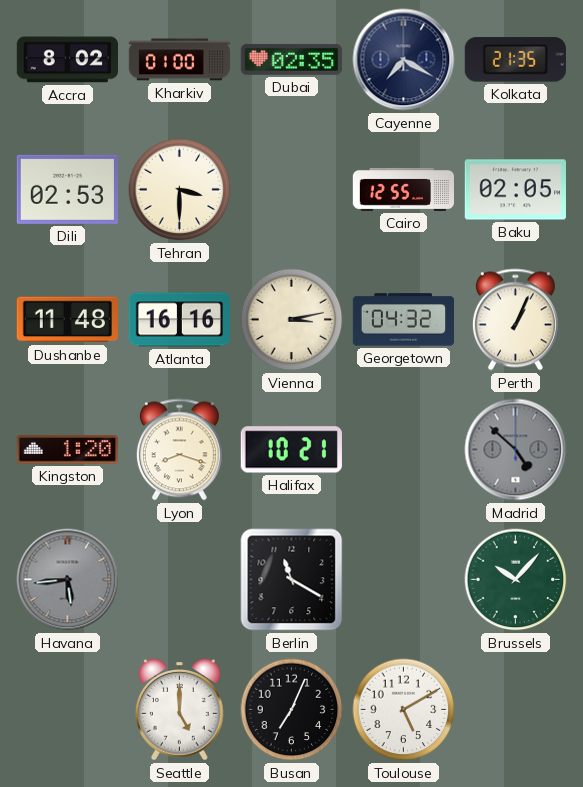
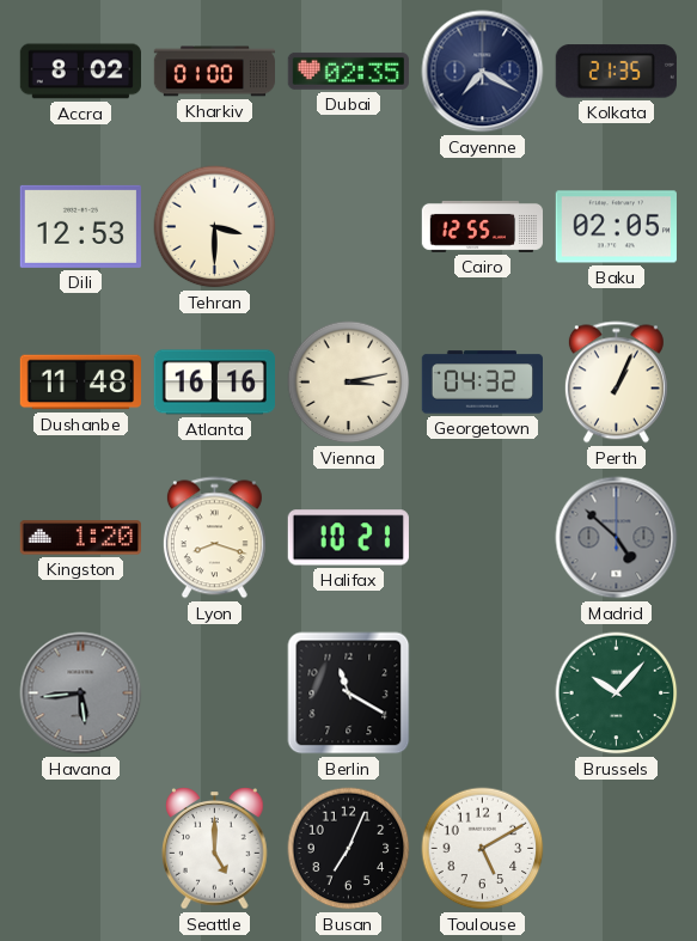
Dili: 02:53 -> 12:53
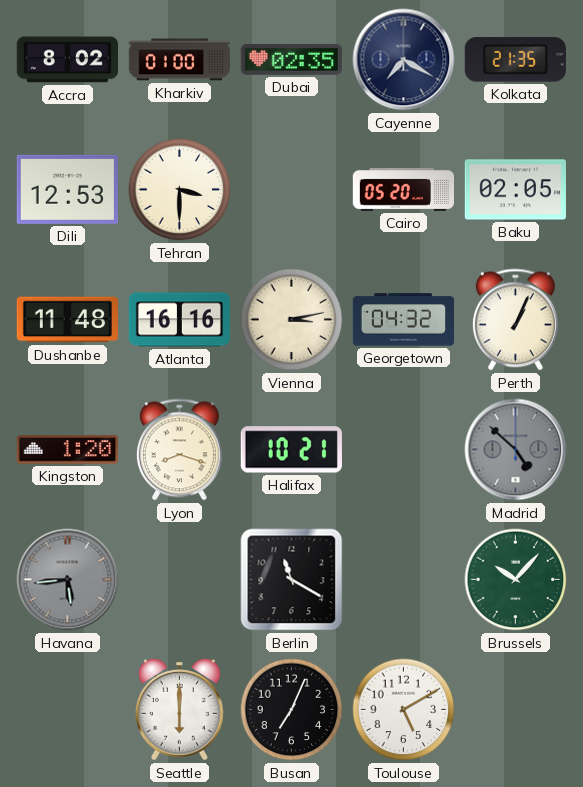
Cairo: 12:55 -> 05:20
Seattle: 5:00 -> 6:00
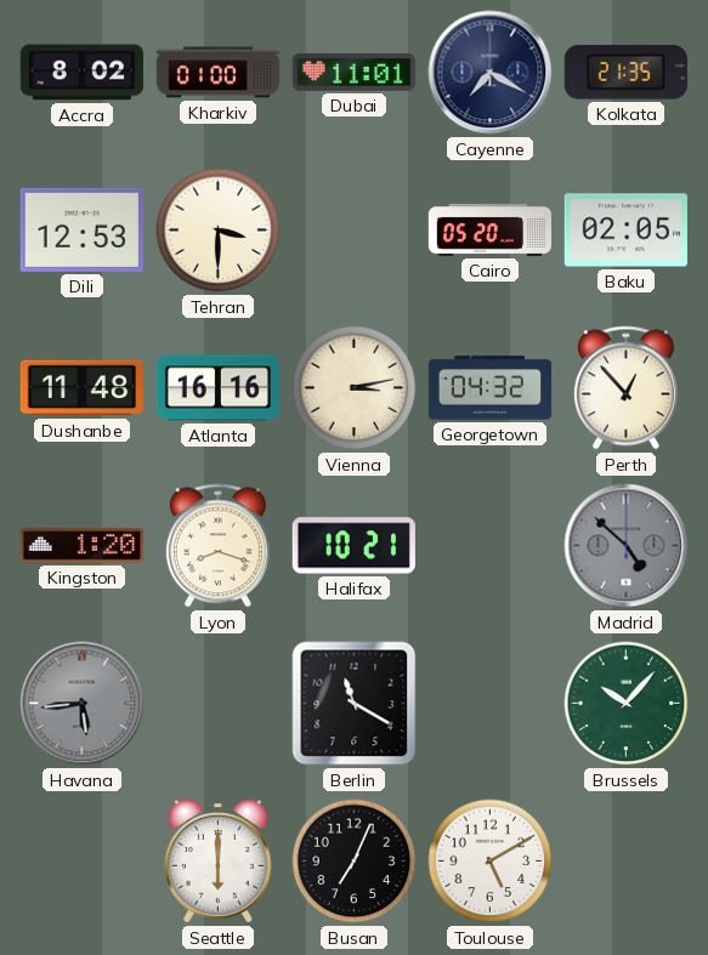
Dubai: 02:35 -> 11:01
Perth: 1:04 -> 12:53
